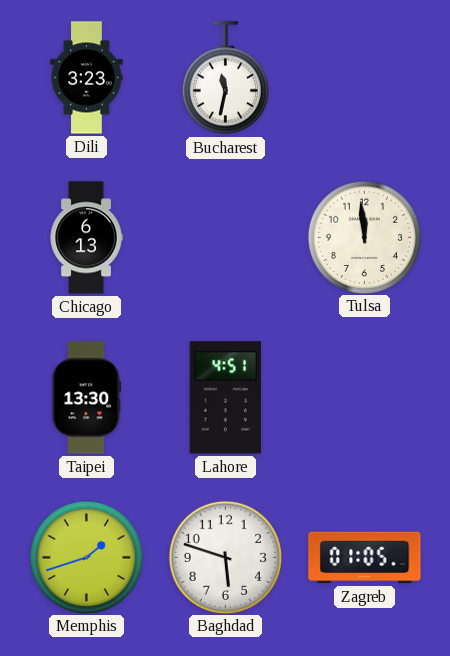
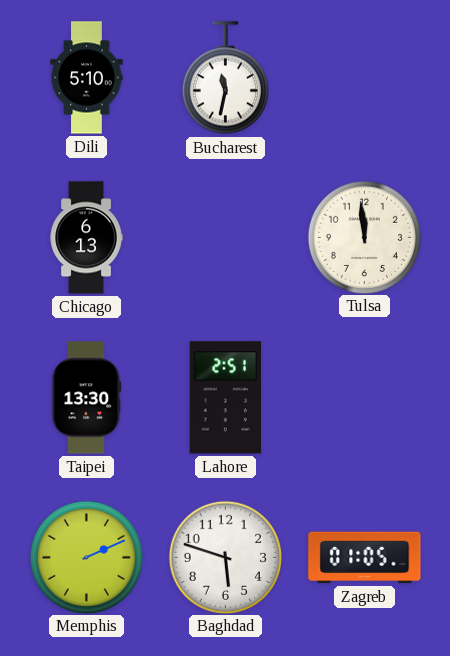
Dili: 3:23 -> 5:10
Lahore: 4:51 -> 2:51
Memphis: 1:42 -> 2:11
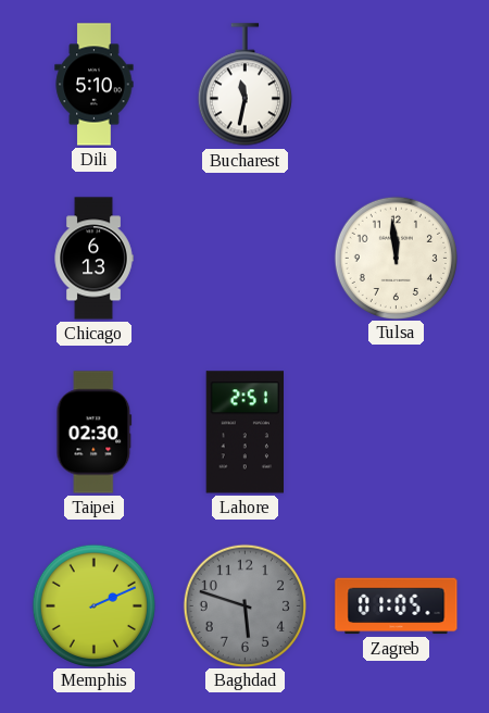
Taipei: 13:30 -> 02:30
Baghdad dial: white -> grey
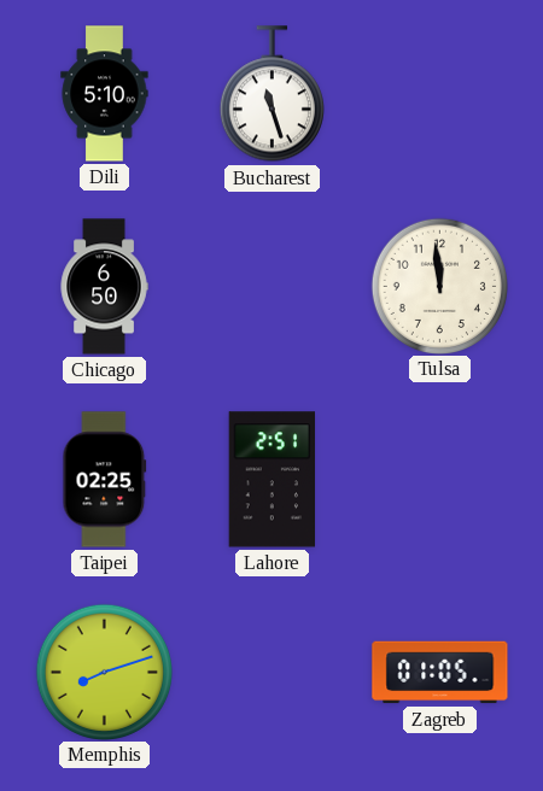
Bucharest: 11:32 -> 11:27
Chicago: 6:13 -> 6:50
Taipei: 02:30 -> 02:25
Memphis: 2:11 -> 8:12
Baghdad: 5:48 -> none
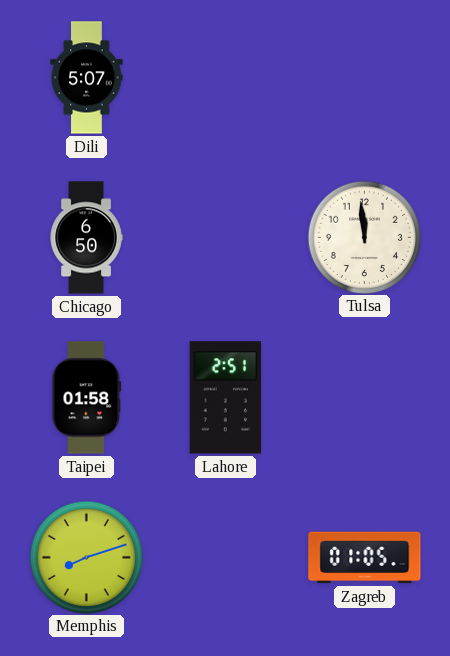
Dili: 5:10 -> 5:07
Bucharest: 11:27 -> none
Taipei: 02:25 -> 01:58
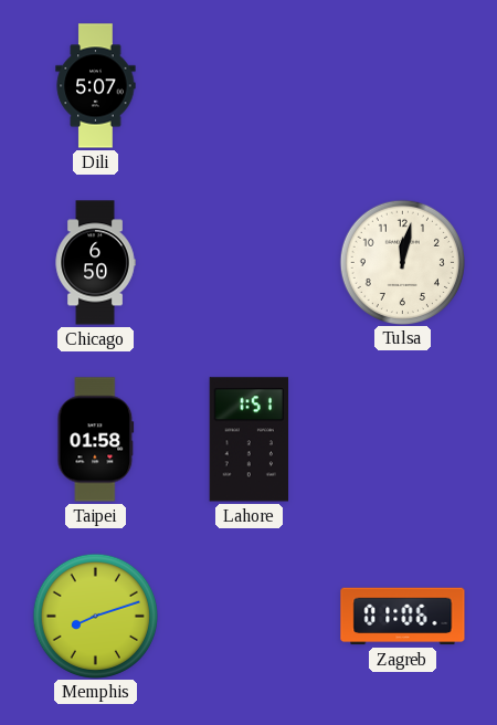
Tulsa: 11:59 -> 12:02
Lahore: 2:51 -> 1:51
Zagreb: 01:05 -> 01:06
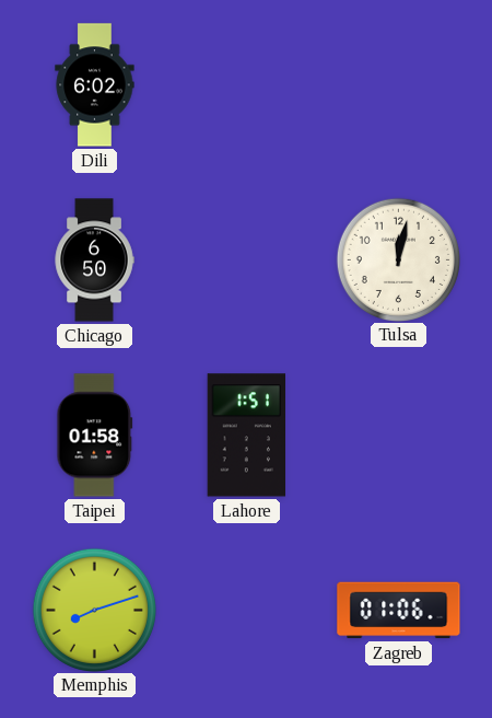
Dili: 5:07 -> 6:02
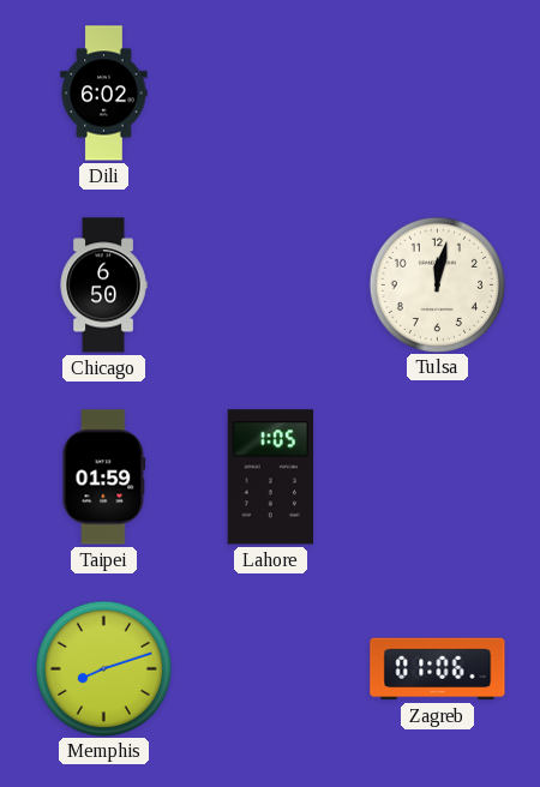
Taipei: 01:58 -> 01:59
Lahore: 1:51 -> 1:05
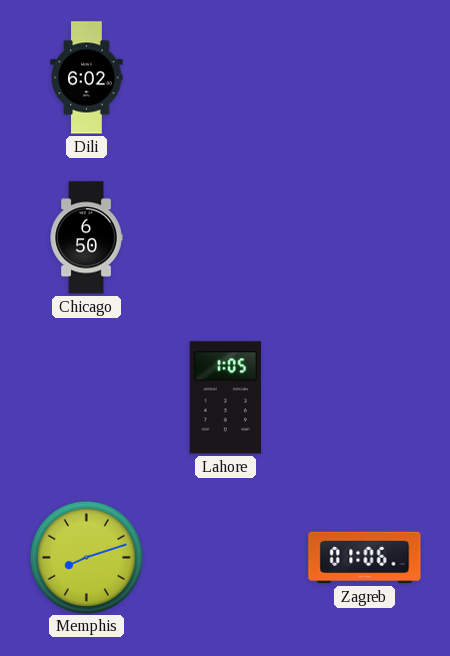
Tulsa: 12:02 -> none
Taipei: 01:59 -> none
